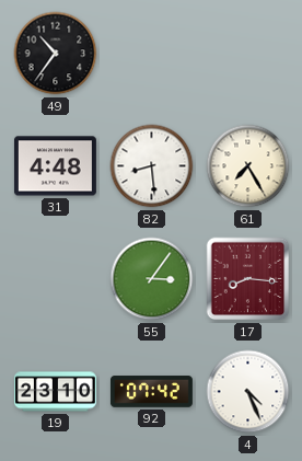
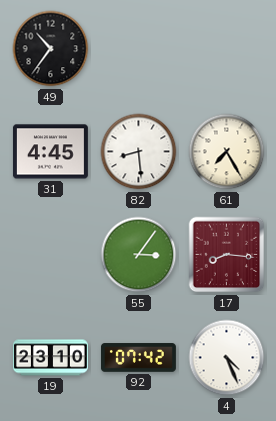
31: 4:48 -> 4:45
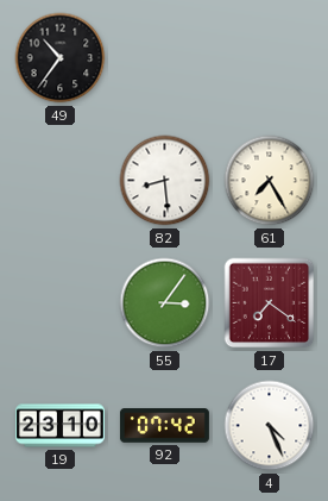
31: 4:45 -> none
17: 8:16 -> 7:21
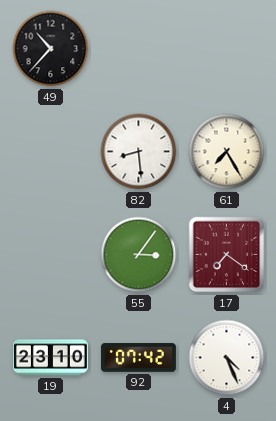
49: 10:36 -> 10:37
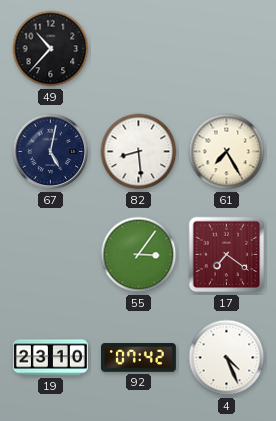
67: none -> 5:02
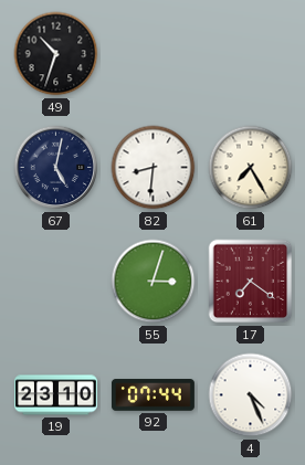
49: 10:37 -> 10:33
82: 8:29 -> 8:31
55: 3:06 -> 3:03
92: 07:42 -> 07:44
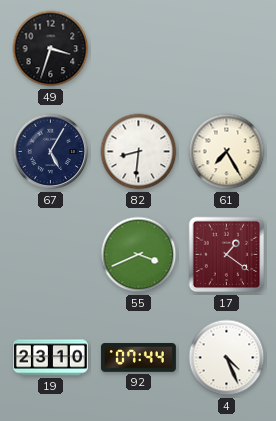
49: 10:33 -> 3:33
67: 5:02 -> 5:05
55: 3:03 -> 3:41
17: 7:21 -> 1:21
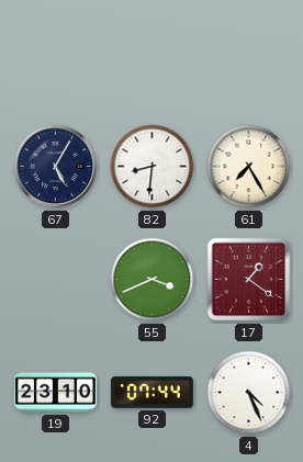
49: 3:33 -> none
